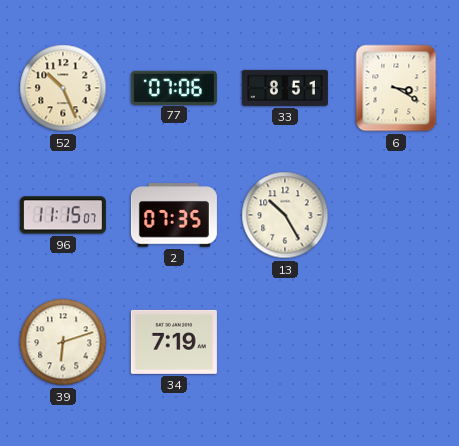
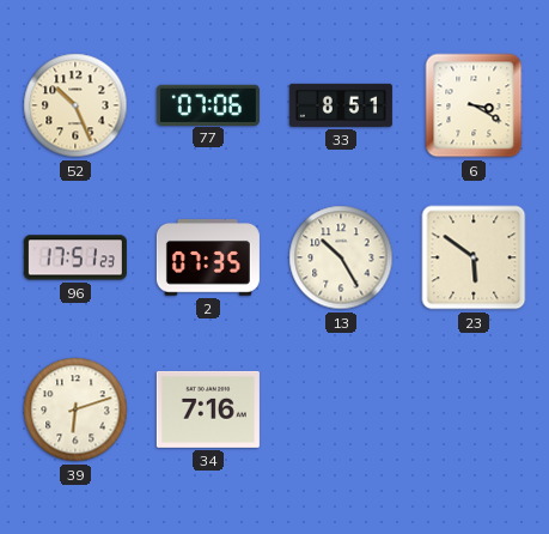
96: 11:15 -> 17:51
23: none -> 5:51
34: 7:19 -> 7:16
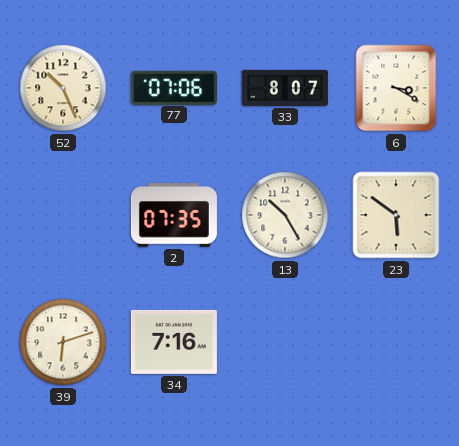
33: 8:51 -> 8:07
96: 17:51 -> none
